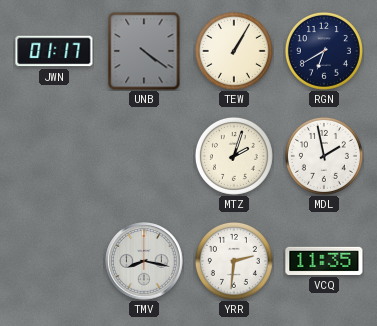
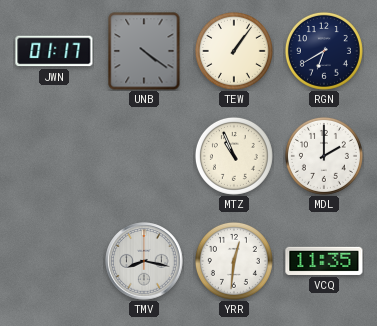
TEW: 1:05 -> 1:06
MTZ: 2:03 -> 10:56
MDL: 1:58 -> 2:00
YRR: 2:31 -> 12:31
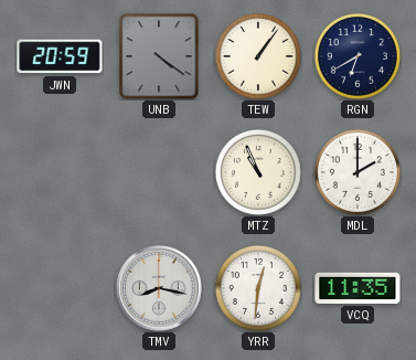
JWN: 01:17 -> 20:59
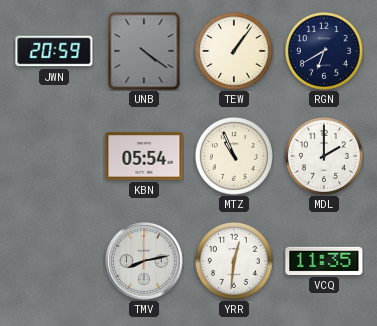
KBN: none -> 05:54
TMV: 8:17 -> 8:13
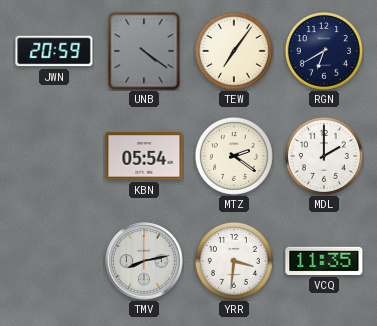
TEW: 1:06 -> 7:06
MTZ: 10:56 -> 2:21
YRR: 12:31 -> 3:31
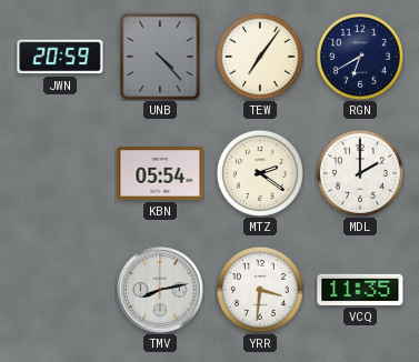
UNB: 4:21 -> 4:23
